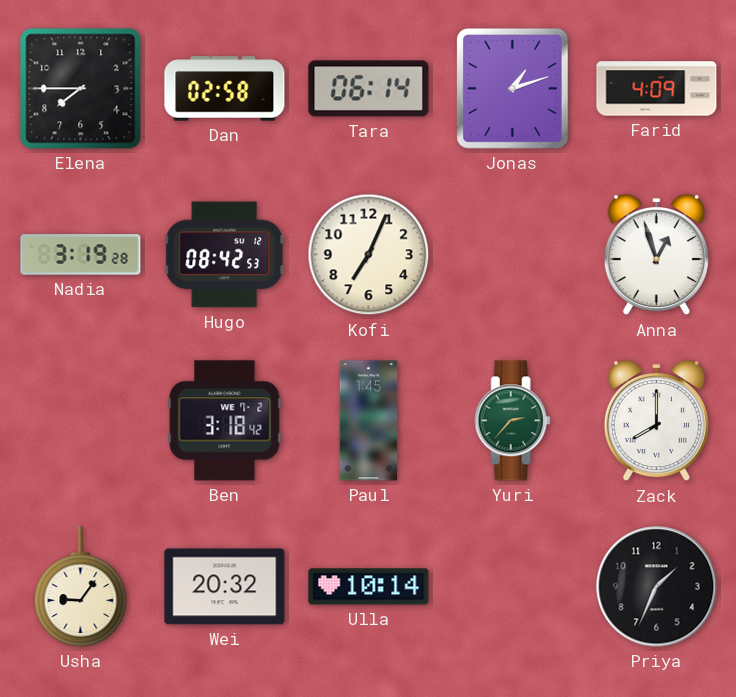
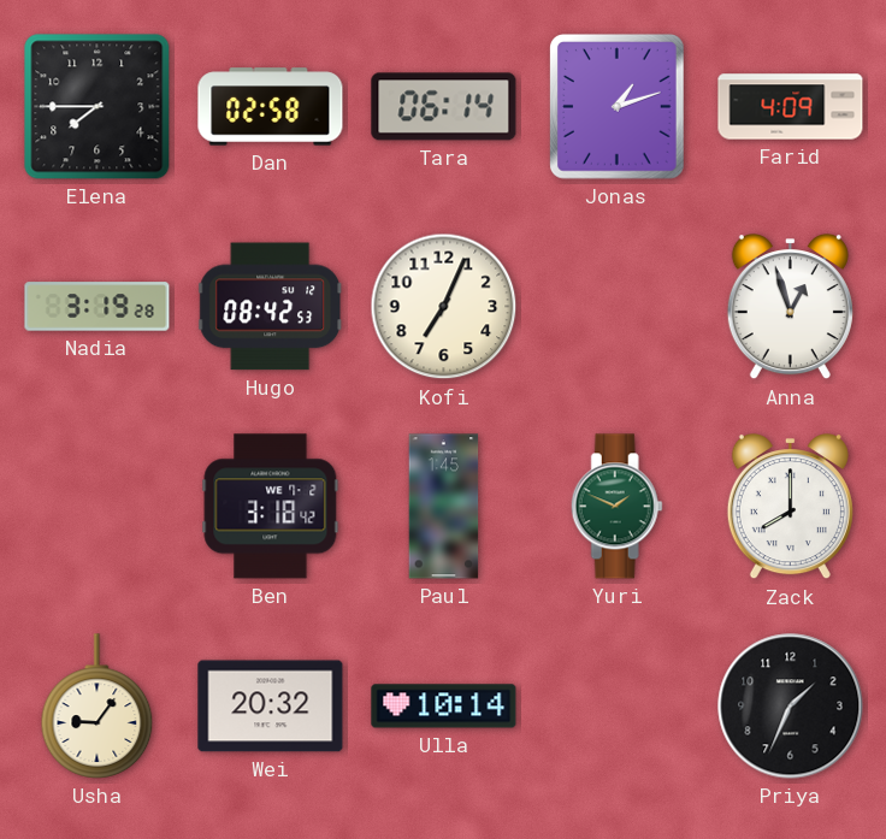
Yuri: 2:37 -> 1:49
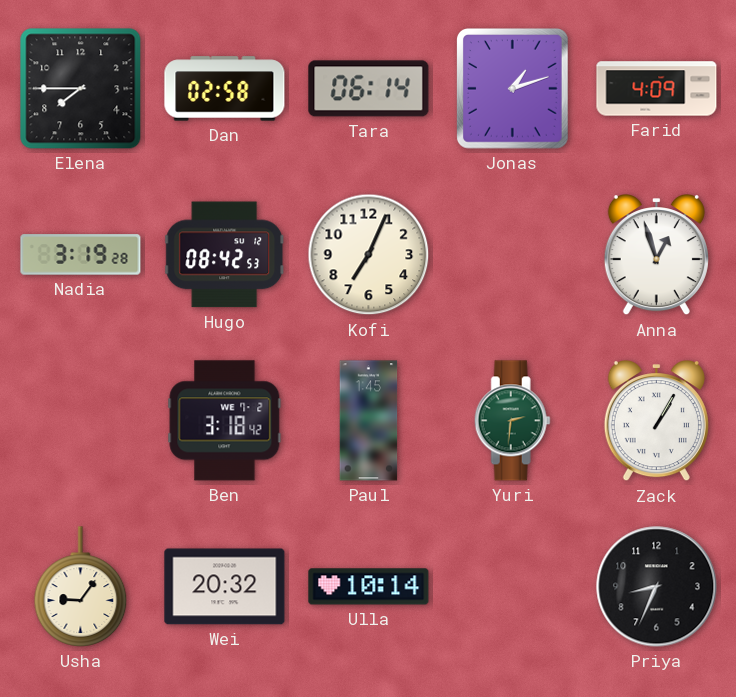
Yuri: 1:49 -> 2:31
Zack: 8:00 -> 1:05
Priya: 1:34 -> 8:34
